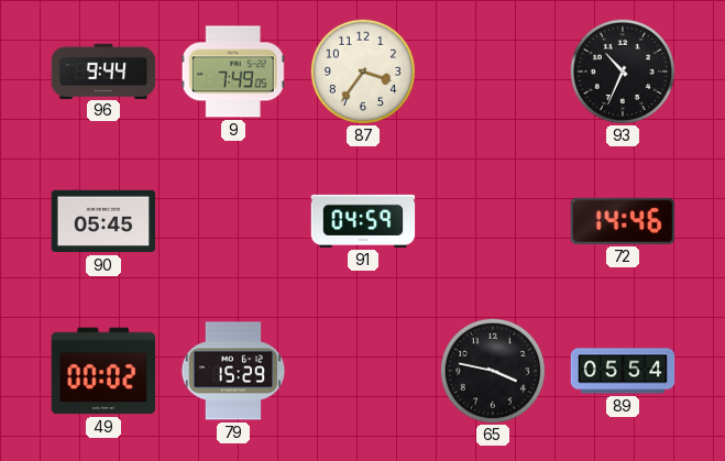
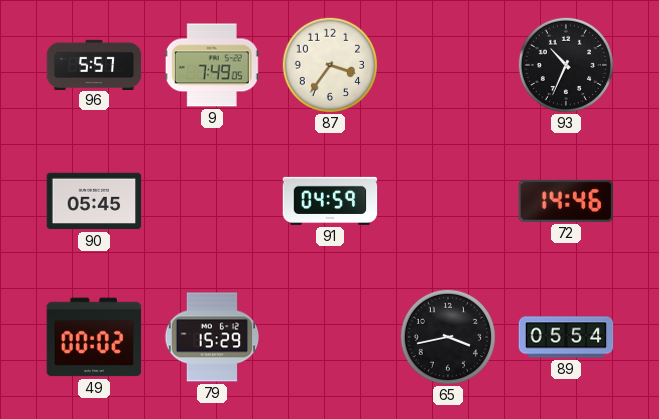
96: 9:44 -> 5:57
65: 3:47 -> 3:43
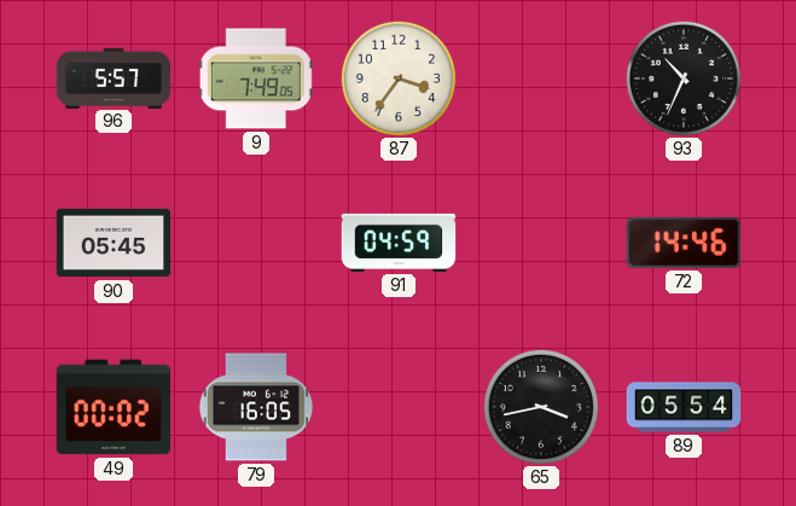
79: 15:29 -> 16:05
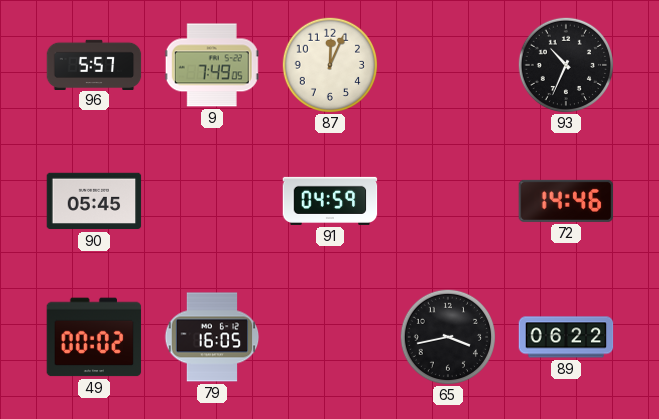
87: 3:36 -> 12:04
89: 05:54 -> 06:22
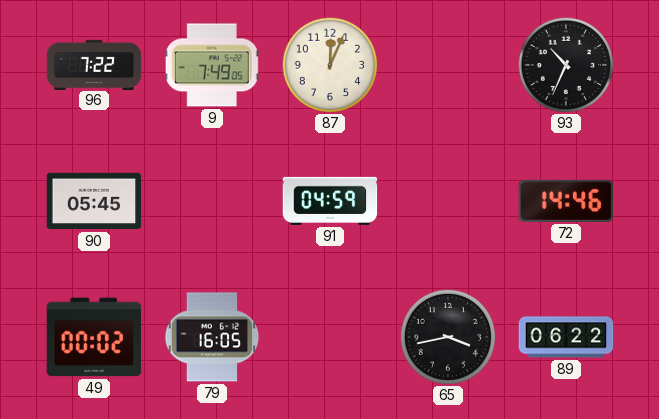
96: 5:57 -> 7:22
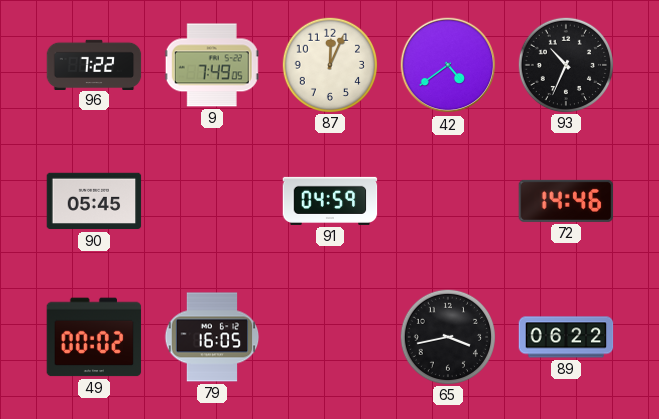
42: none -> 4:39
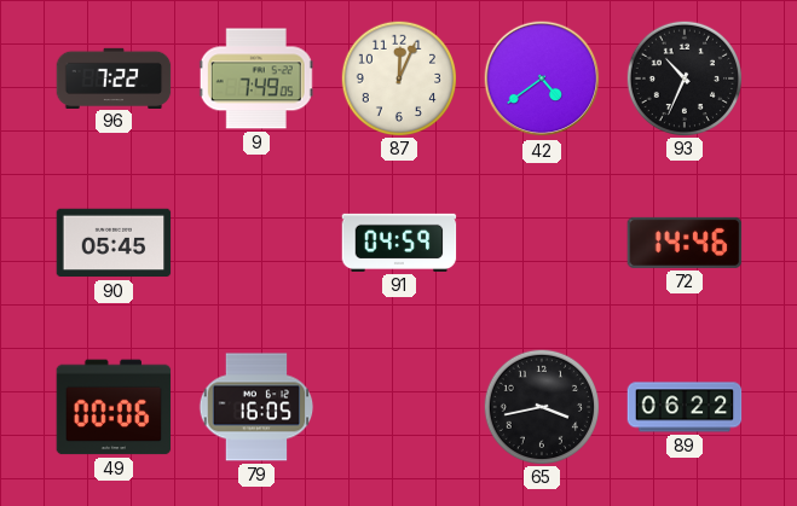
49: 00:02 -> 00:06
